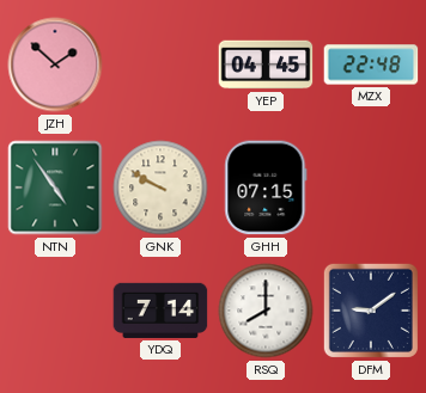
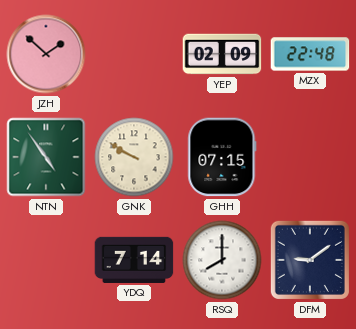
YEP: 04:45 -> 02:09
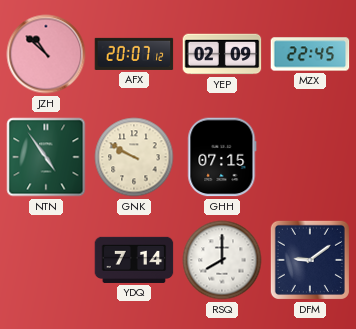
JZH: 1:52 -> 10:52
AFX: none -> 20:07
MZX: 22:48 -> 22:45
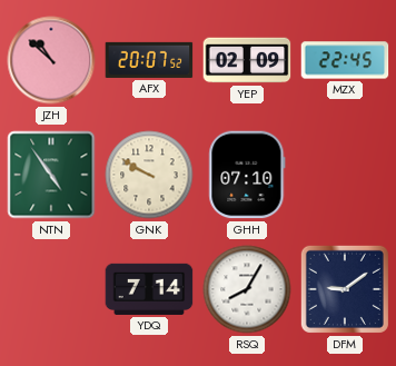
AFX: 20:07:12 -> 20:07:52
GHH: 07:15 -> 07:10
RSQ: 8:00 -> 8:05
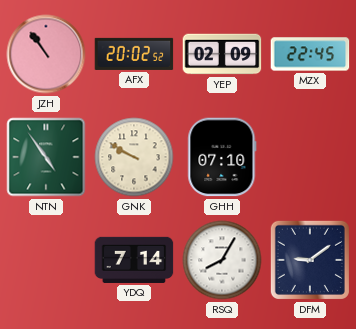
JZH: 10:52 -> 10:54
AFX: 20:07 -> 20:02
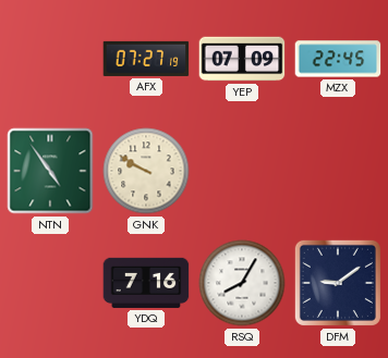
JZH: 10:54 -> none
AFX: 20:02 -> 07:27
YEP: 02:09 -> 07:09
GHH: 07:10 -> none
YDQ: 7:14 -> 7:16
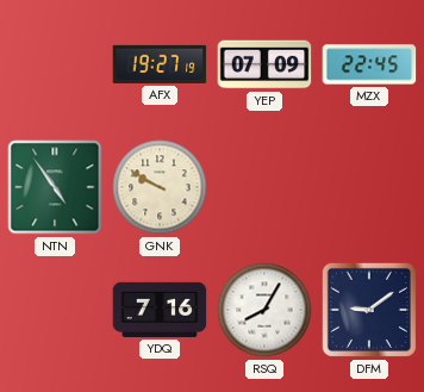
AFX: 07:27 -> 19:27
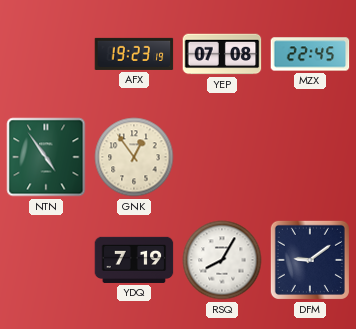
AFX: 19:27 -> 19:23
YEP: 07:09 -> 07:08
GNK: 9:50 -> 12:54
YDQ: 7:16 -> 7:19
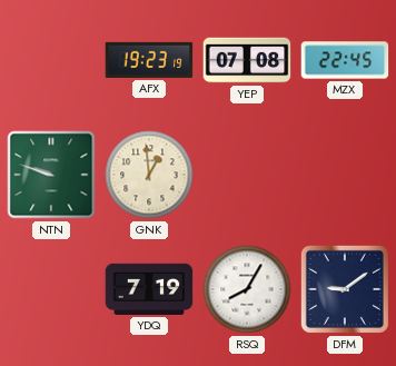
NTN: 4:54 -> 9:48
GNK: 12:54 -> 12:59
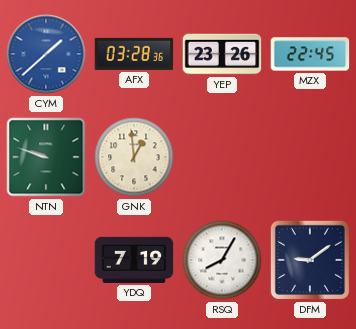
CYM: none -> 1:38
AFX: 19:23 -> 03:28
YEP: 07:08 -> 23:26
